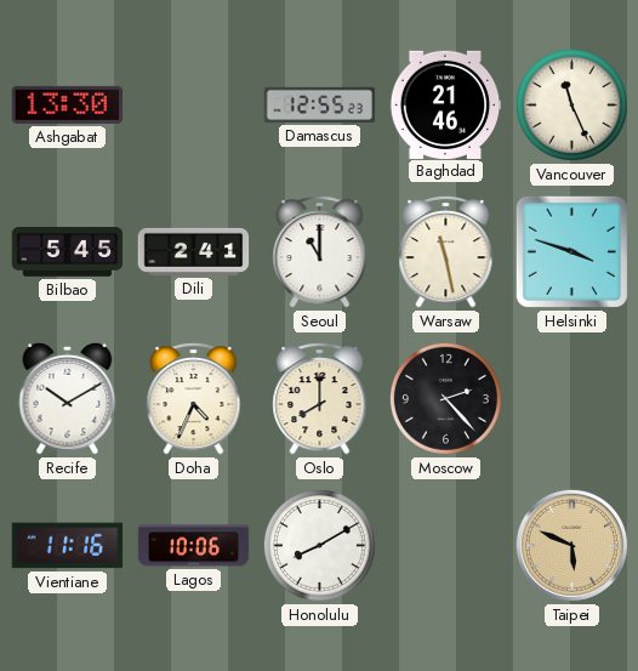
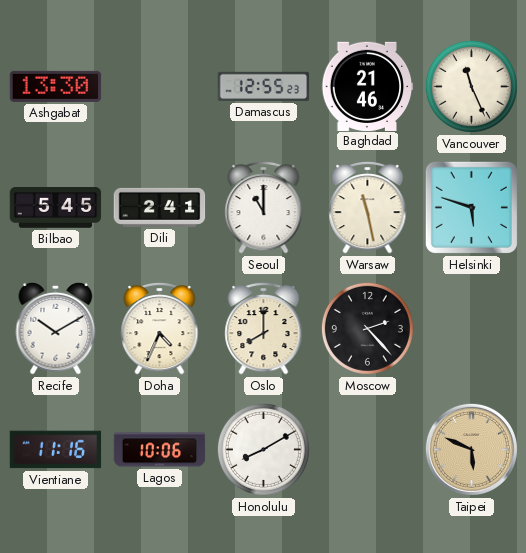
Helsinki: 3:48 -> 5:48
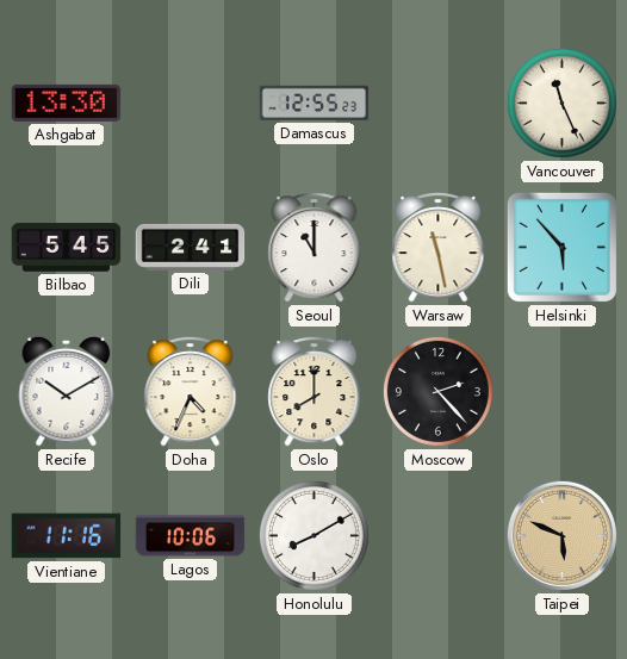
Baghdad: 21:46 -> none
Helsinki: 5:48 -> 5:53
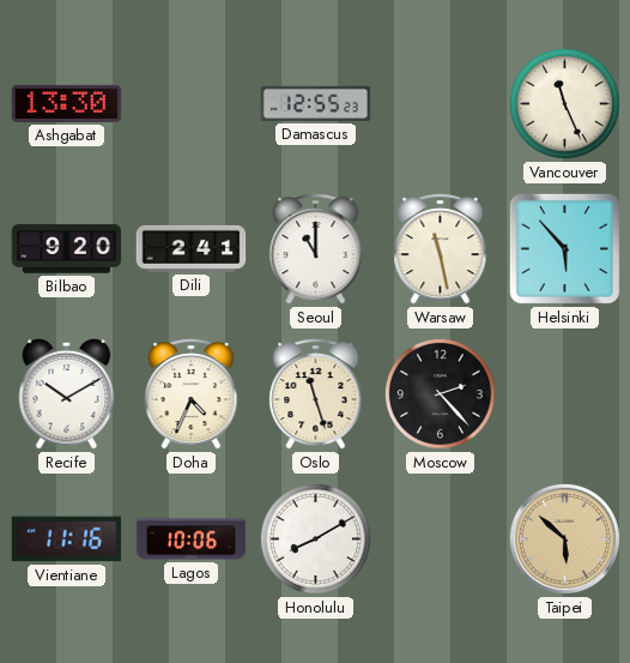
Bilbao: 5:45 -> 9:20
Oslo: 8:00 -> 11:27
Taipei: 5:49 -> 5:52
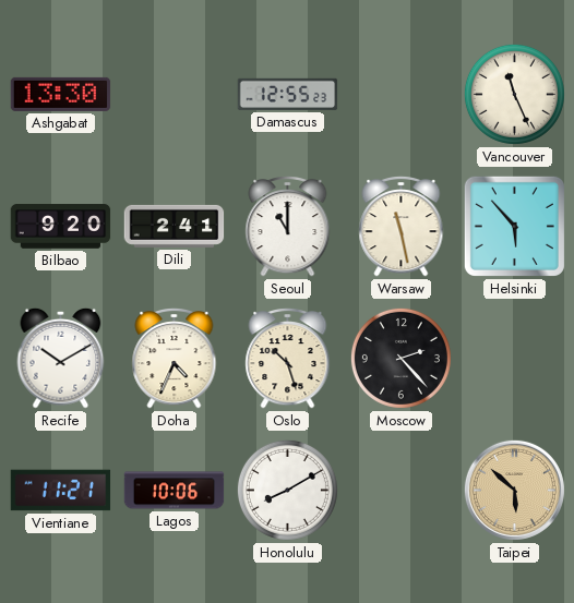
Oslo: 11:27 -> 10:27
Vientiane: 11:16 -> 11:21
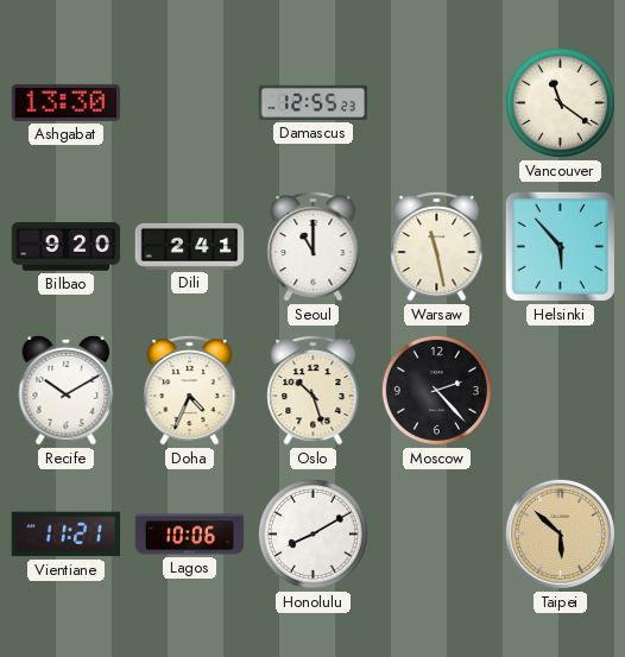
Vancouver: 11:26 -> 11:21
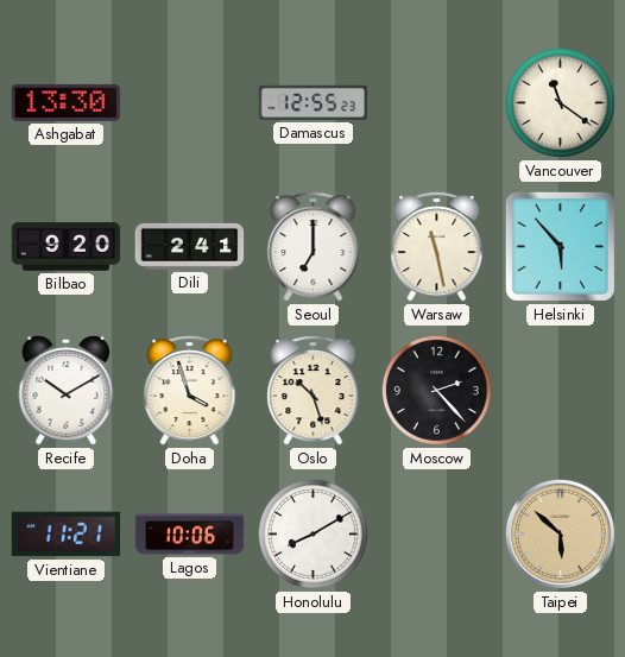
Seoul: 11:00 -> 7:00
Doha: 4:34 -> 3:57
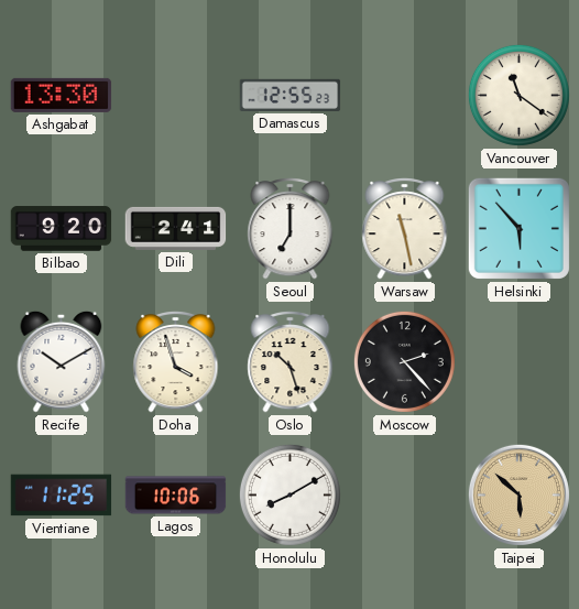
Vientiane: 11:21 -> 11:25
